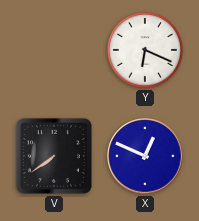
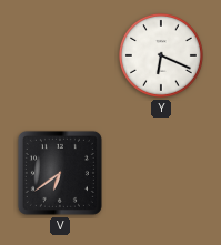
V: 7:39 -> 6:39
X: 12:49 -> none
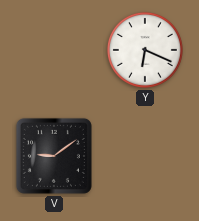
V: 6:39 -> 9:09
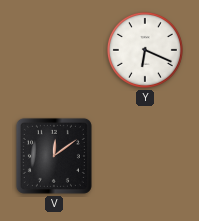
V: 9:09 -> 12:09
